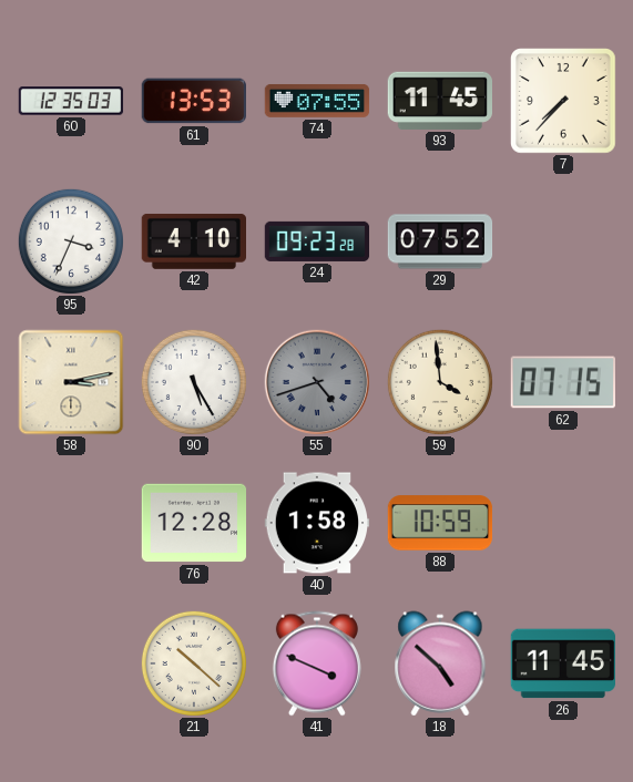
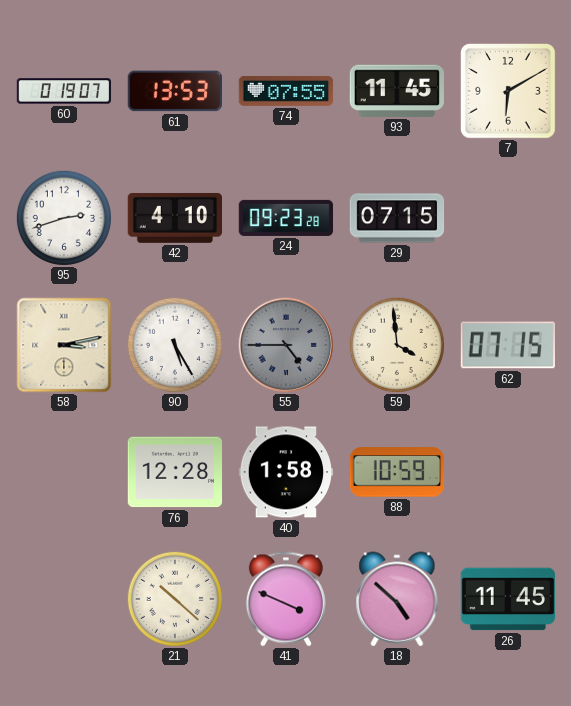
60: 12:35 -> 0:19
7: 7:37 -> 6:10
95: 3:34 -> 2:42
29: 07:52 -> 07:15
55: 4:42 -> 4:45
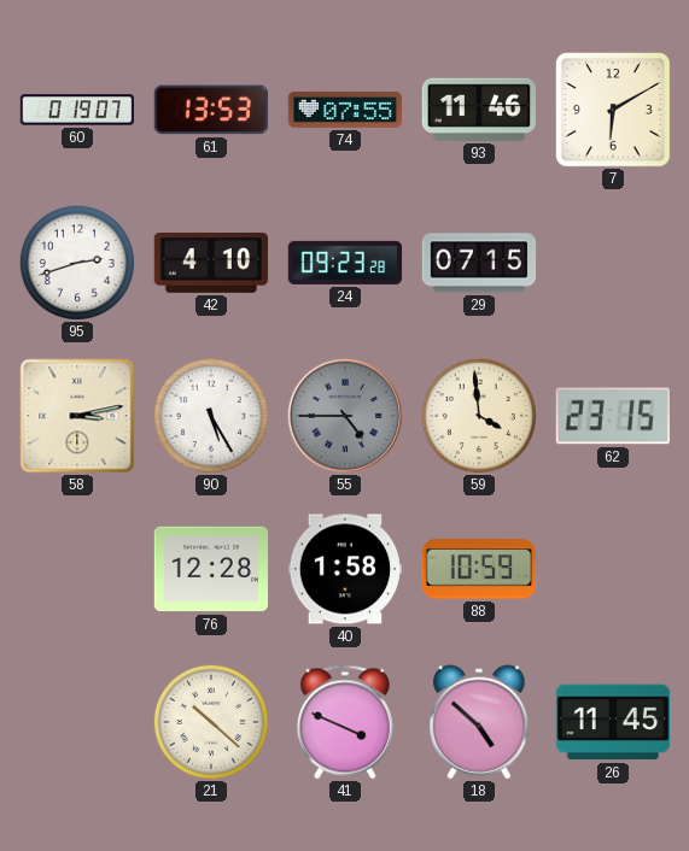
93: 11:45 -> 11:46
62: 07:15 -> 23:15
